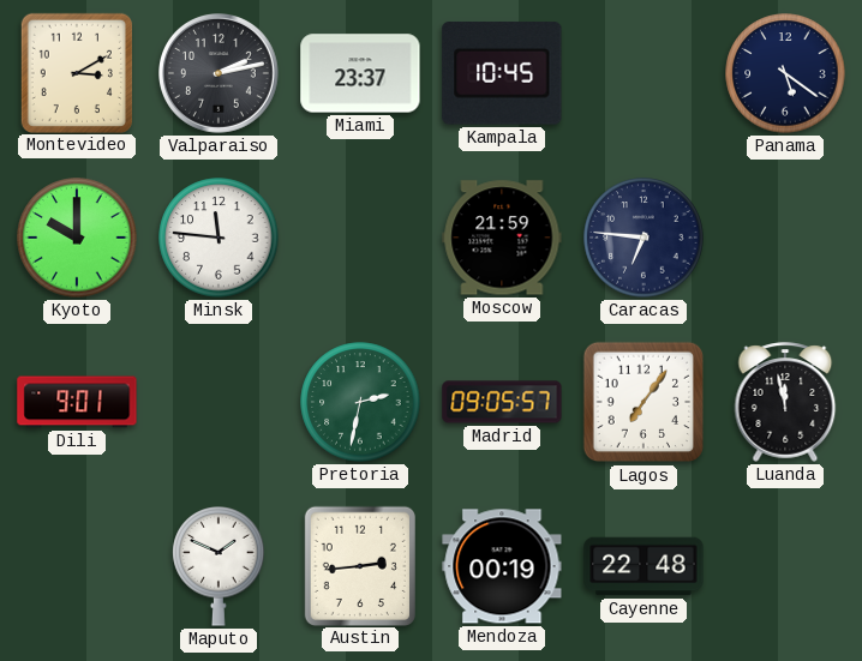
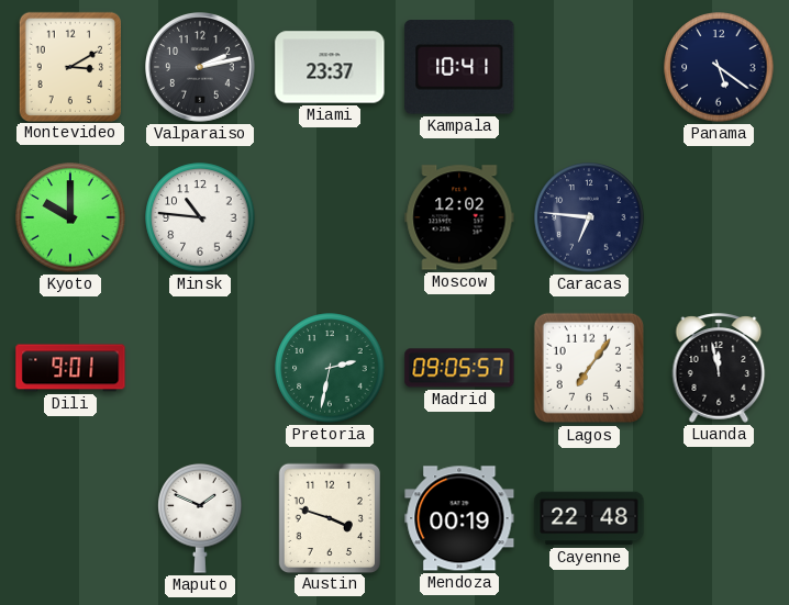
Kampala: 10:45 -> 10:41
Minsk: 11:46 -> 10:46
Moscow: 21:59 -> 12:02
Austin: 2:44 -> 3:48
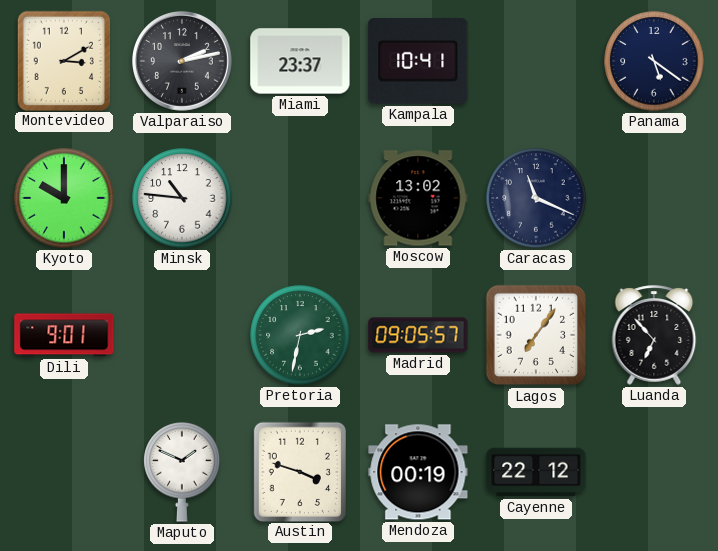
Moscow: 12:02 -> 13:02
Caracas: 6:46 -> 11:19
Luanda: 11:58 -> 6:53
Cayenne: 22:48 -> 22:12
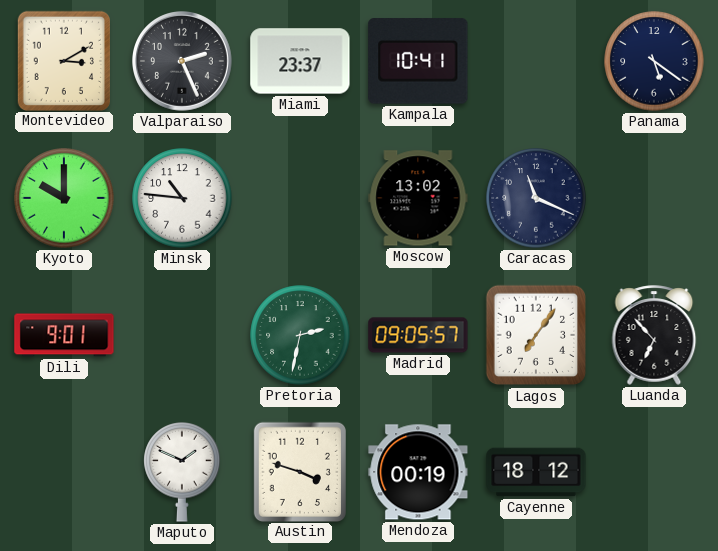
Valparaiso: 2:13 -> 2:26
Cayenne: 22:12 -> 18:12
